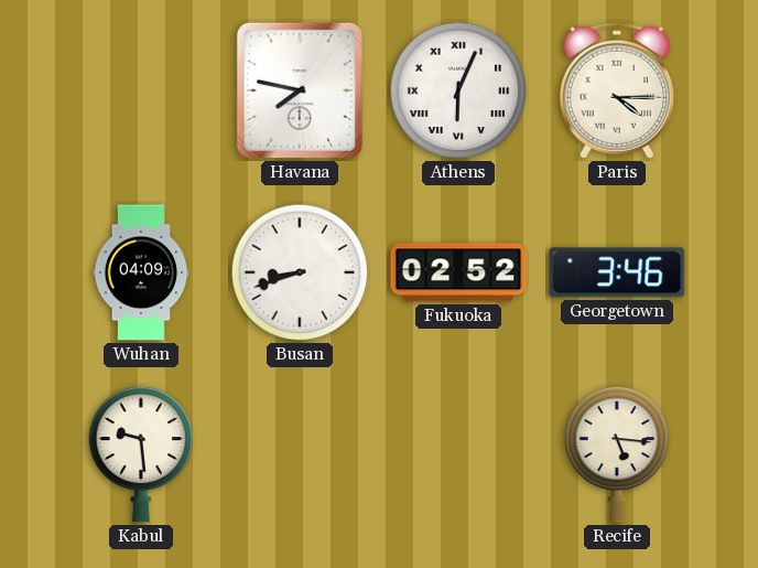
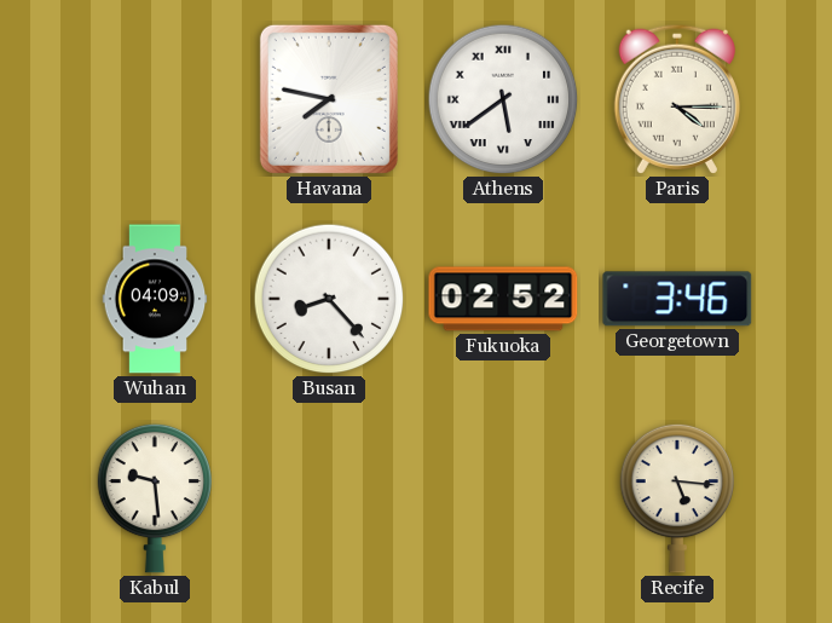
Athens: 6:04 -> 5:39
Busan: 8:42 -> 8:23
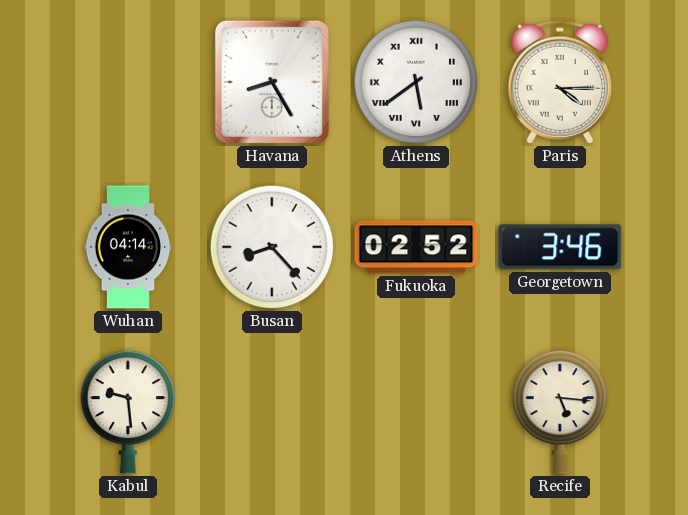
Havana: 7:47 -> 8:25
Wuhan: 04:09 -> 04:14
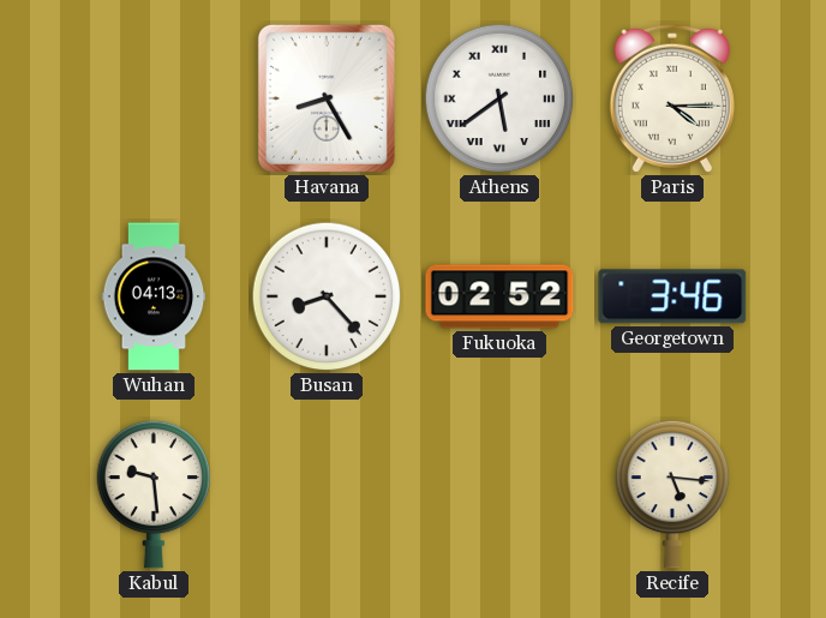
Wuhan: 04:14 -> 04:13
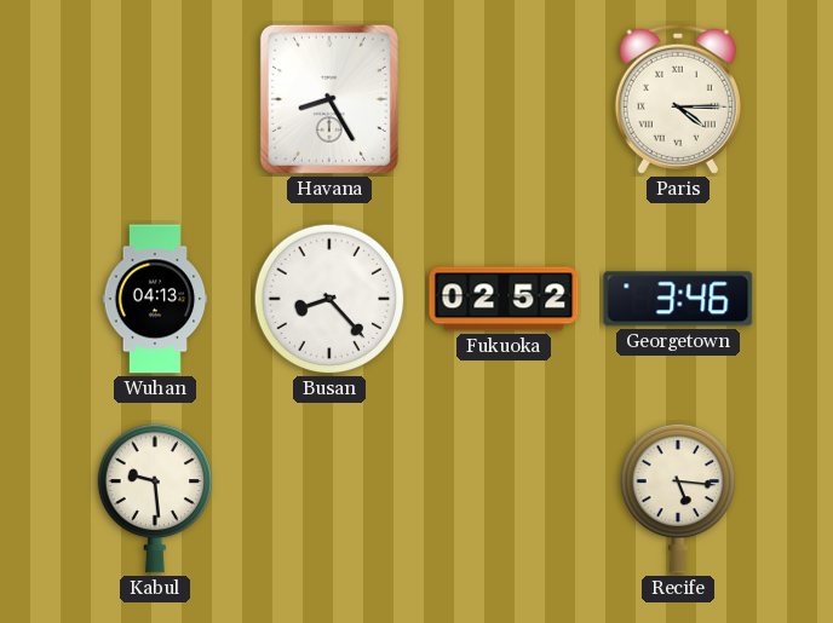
Athens: 5:39 -> none
